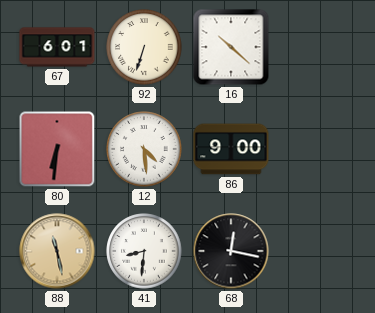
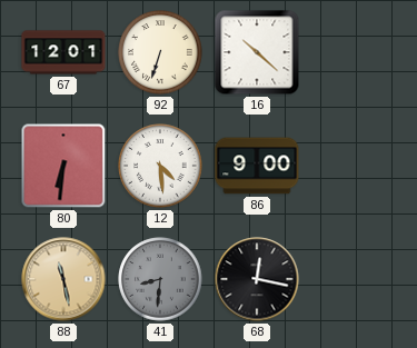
67: 6:01 -> 12:01
41 dial: white -> grey
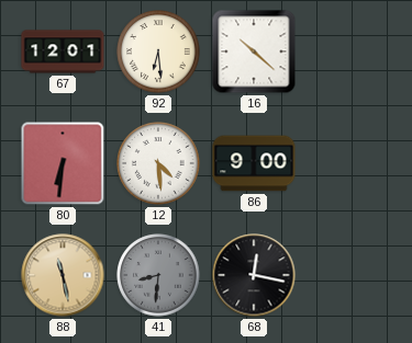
92: 6:33 -> 6:29
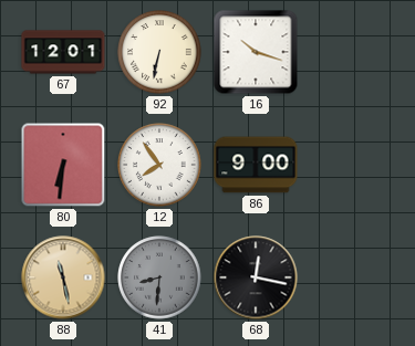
92: 6:29 -> 6:32
16: 10:22 -> 10:18
12: 4:29 -> 7:54
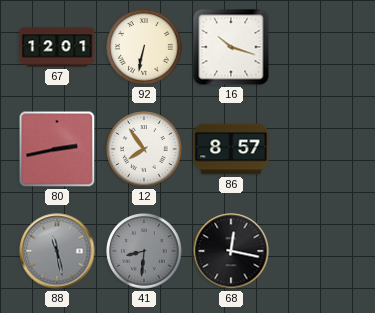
80: 6:31 -> 2:43
86: 9:00 -> 8:57
88 dial: champagne -> grey
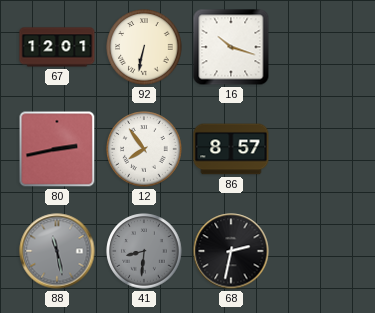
68: 12:17 -> 2:32
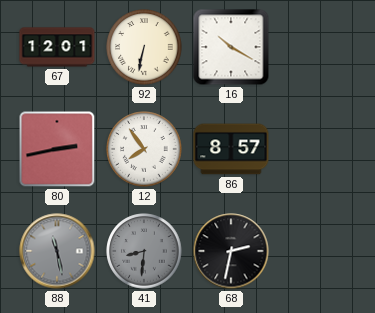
16: 10:18 -> 10:20
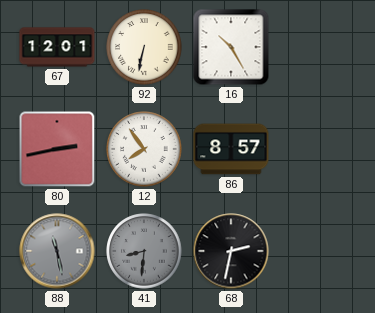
16: 10:20 -> 10:25
